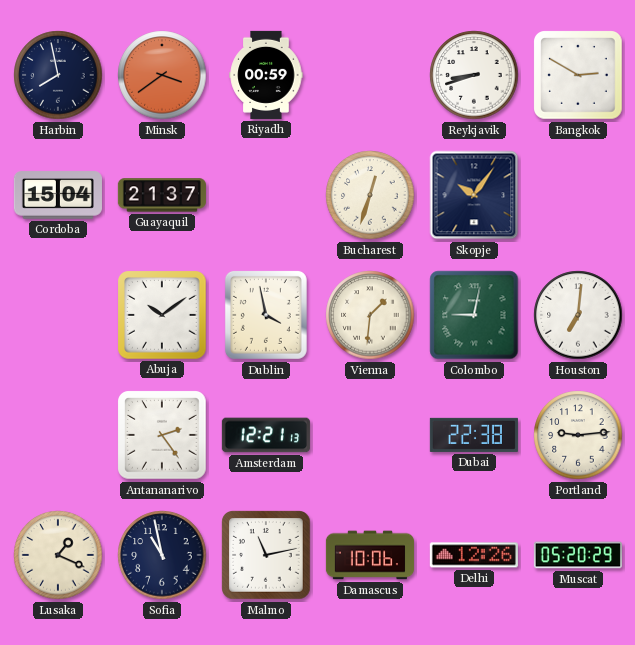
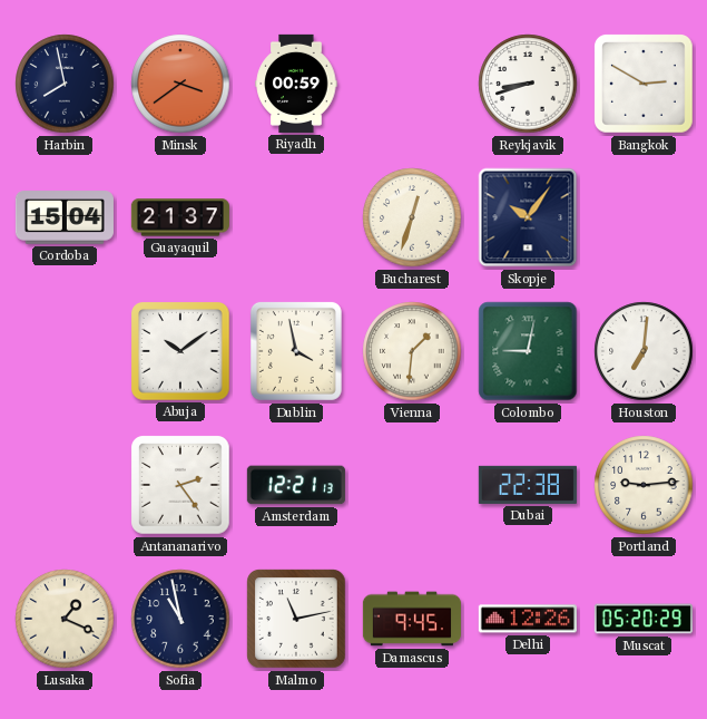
Damascus: 10:06 -> 9:45
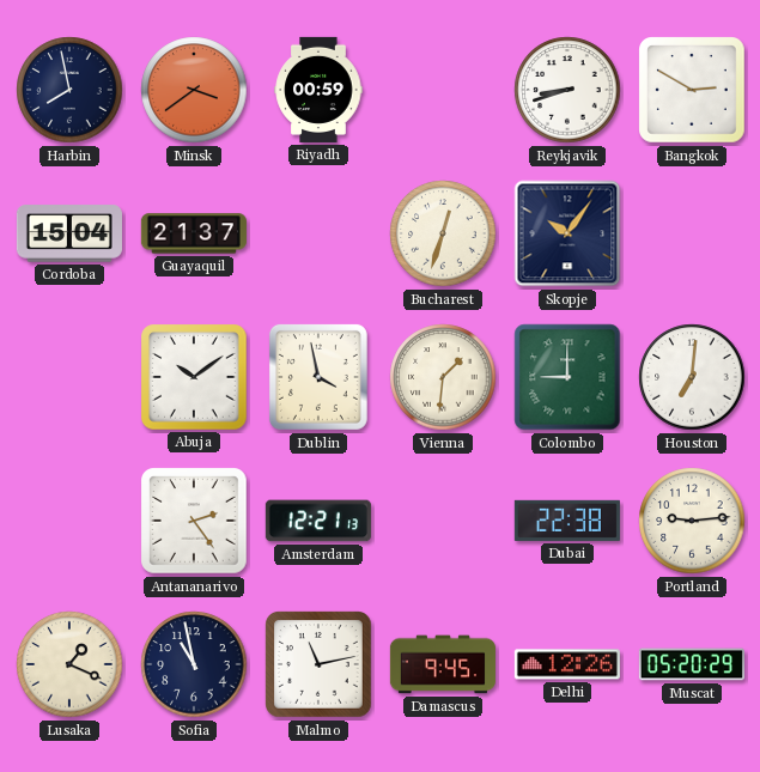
Colombo: 9:02 -> 9:00
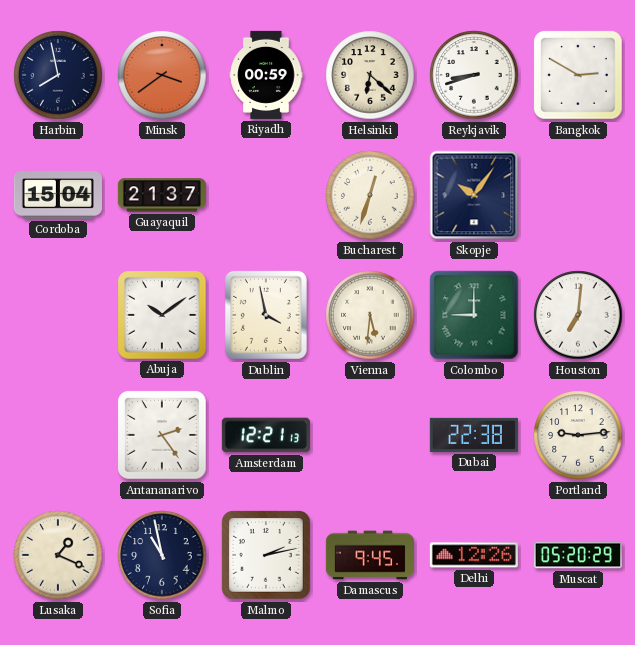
Helsinki: none -> 6:22
Vienna: 1:31 -> 5:31
Malmo: 11:13 -> 2:13
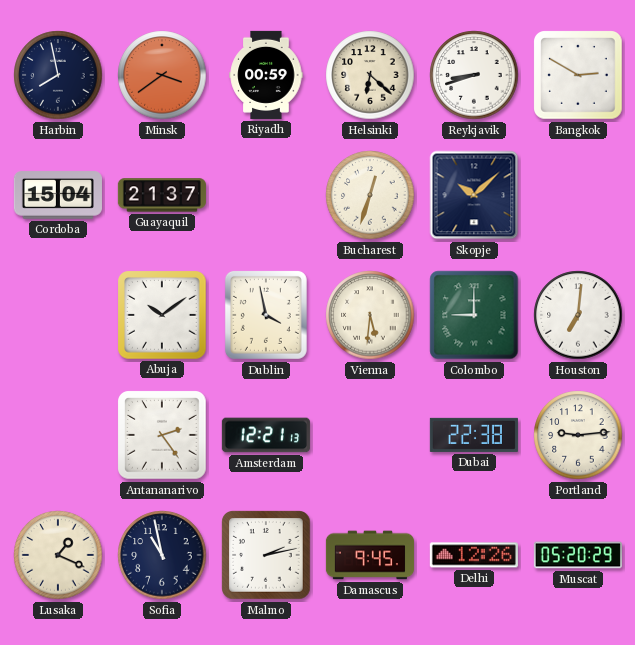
Skopje: 10:06 -> 10:08
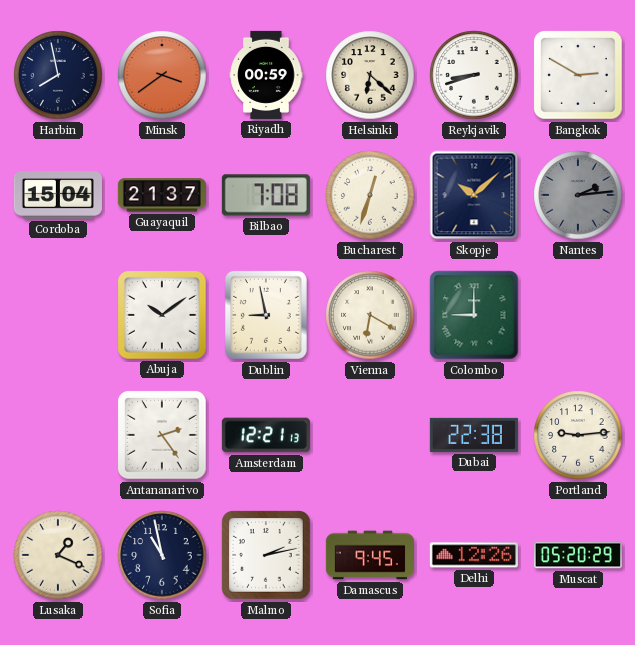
Bilbao: none -> 7:08
Nantes: none -> 2:14
Dublin: 3:58 -> 8:58
Vienna: 5:31 -> 6:20
Houston: 7:01 -> none
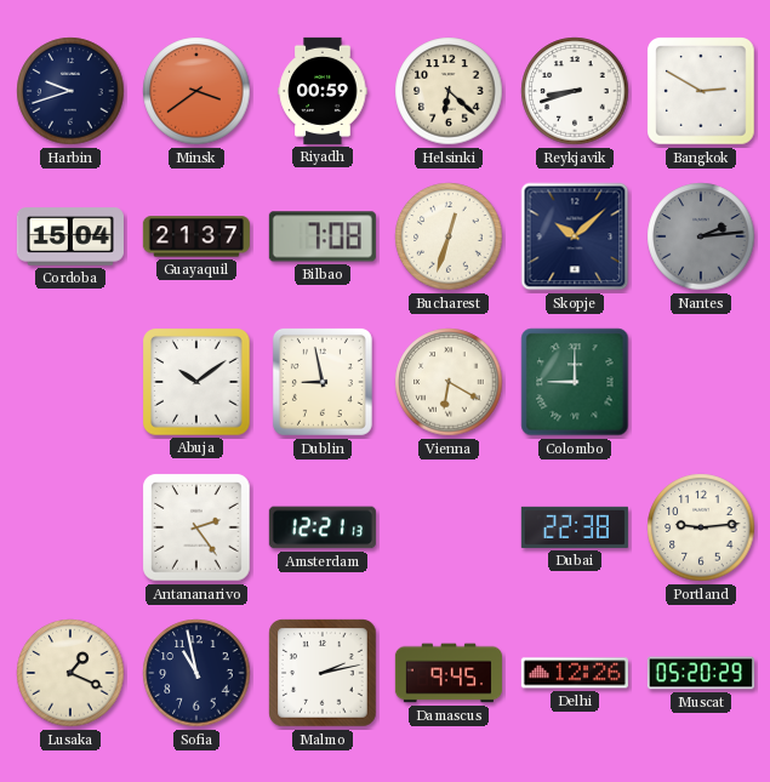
Harbin: 7:58 -> 9:42
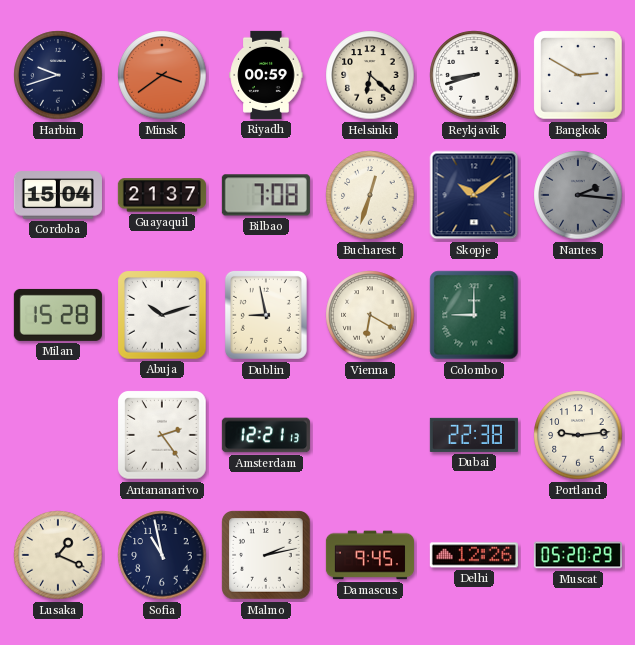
Skopje: 10:08 -> 10:09
Nantes: 2:14 -> 2:16
Milan: none -> 15:28
Abuja: 10:09 -> 10:12
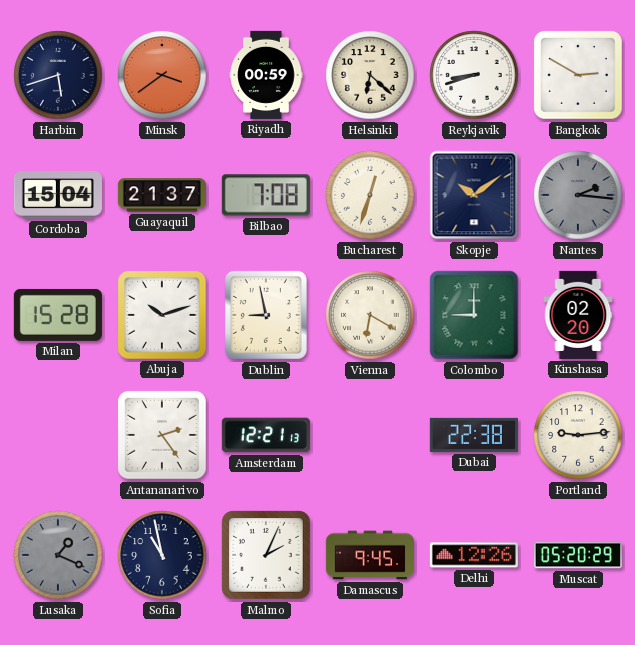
Harbin: 9:42 -> 5:42
Kinshasa: none -> 02:20
Lusaka dial: cream -> grey
Malmo: 2:13 -> 2:04
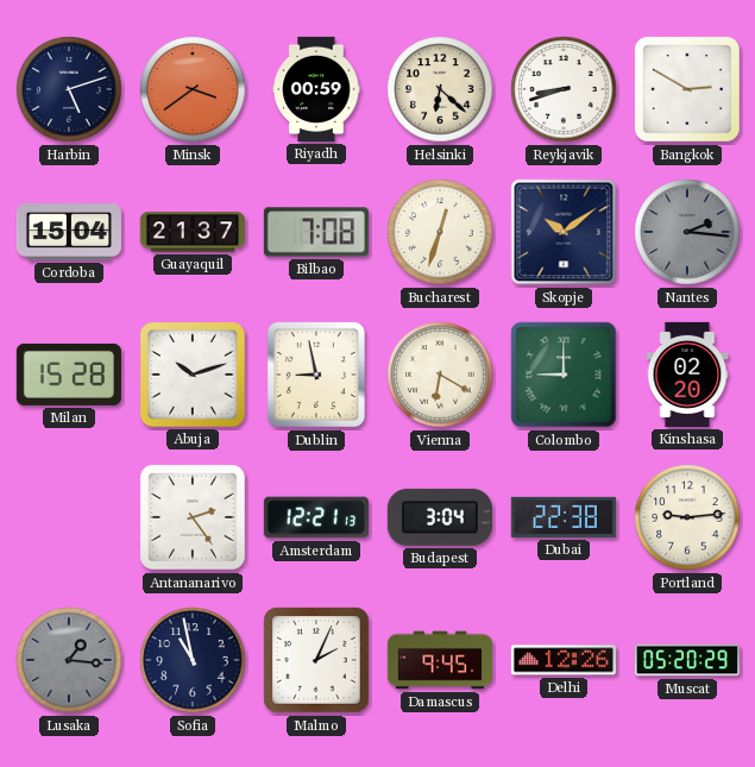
Harbin: 5:42 -> 5:12
Budapest: none -> 3:04
Lusaka: 1:19 -> 1:16
